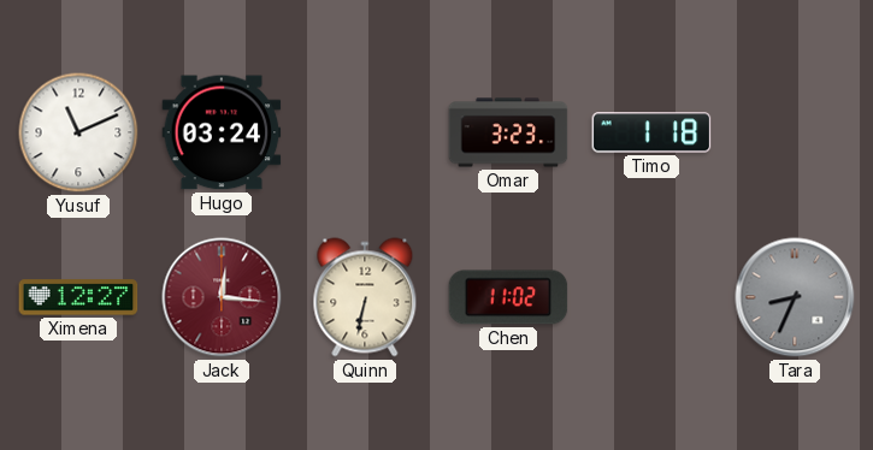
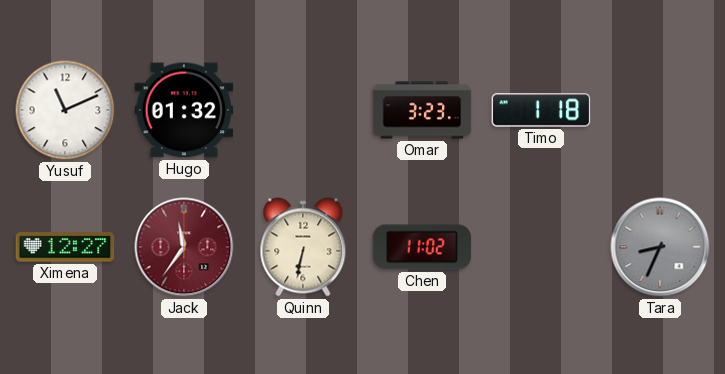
Hugo: 03:24 -> 01:32
Jack: 12:16 -> 11:36
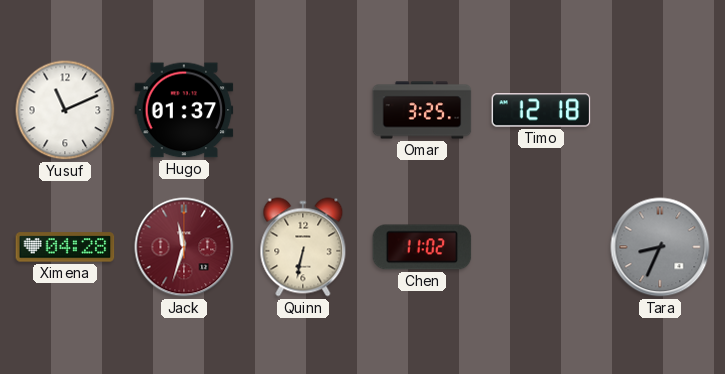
Hugo: 01:32 -> 01:37
Omar: 3:23 -> 3:25
Timo: 1:18 -> 12:18
Ximena: 12:27 -> 04:28
Jack: 11:36 -> 11:33
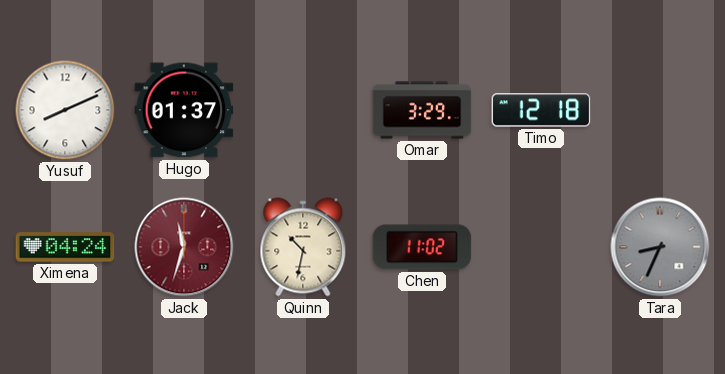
Yusuf: 11:11 -> 8:11
Omar: 3:25 -> 3:29
Ximena: 04:28 -> 04:24
Quinn: 6:32 -> 10:32
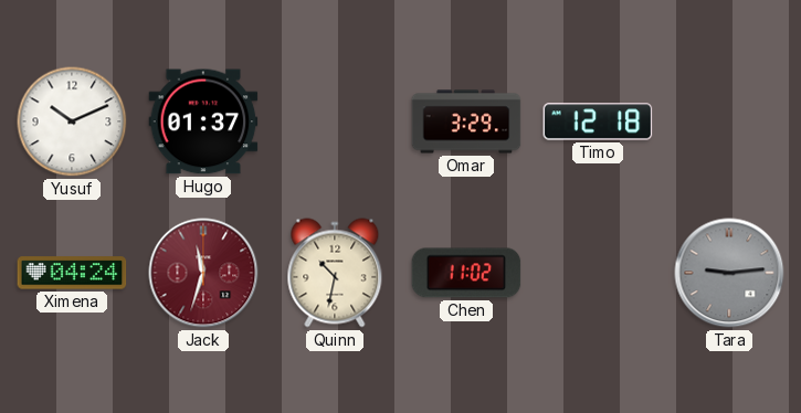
Yusuf: 8:11 -> 10:11
Tara: 8:34 -> 9:14
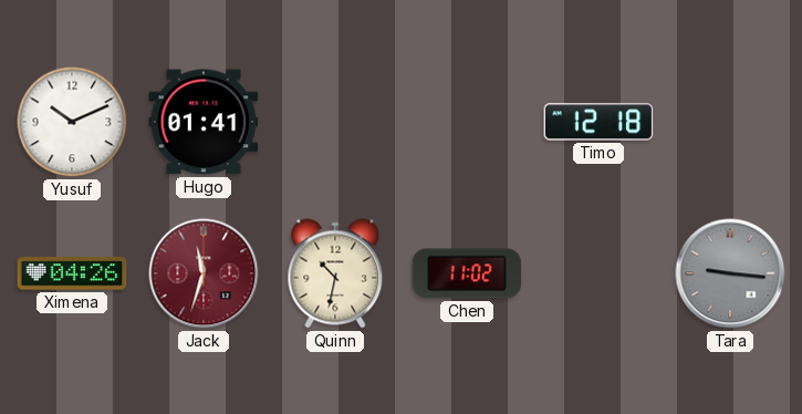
Hugo: 01:37 -> 01:41
Omar: 3:29 -> none
Ximena: 04:24 -> 04:26
Tara: 9:14 -> 9:16
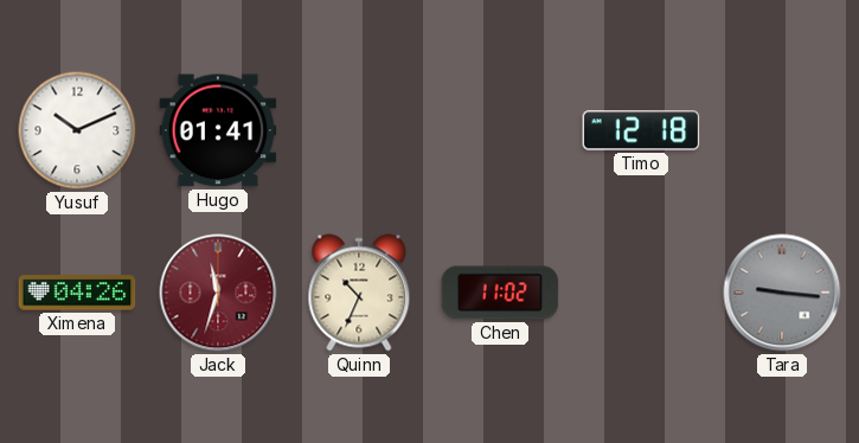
Quinn: 10:32 -> 10:34
